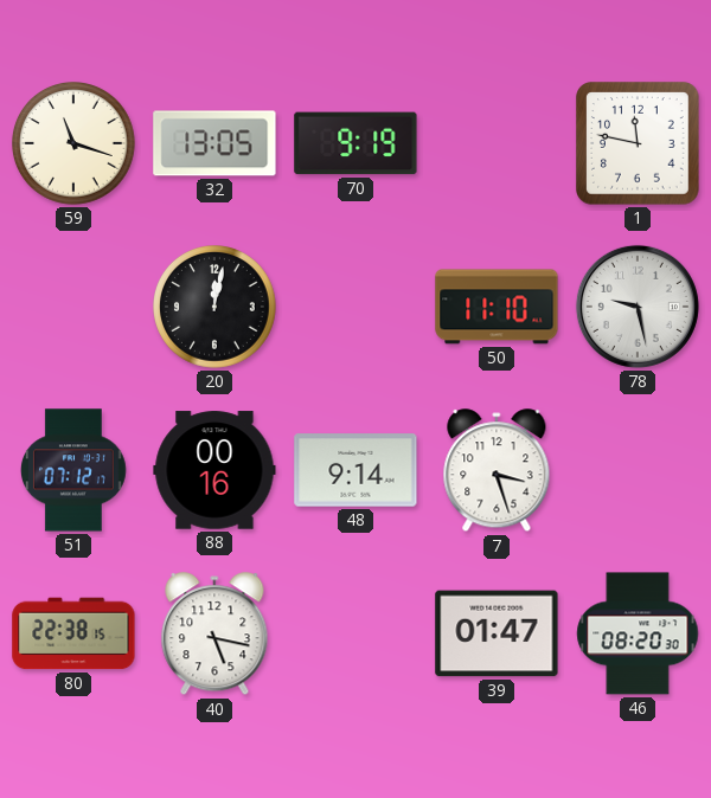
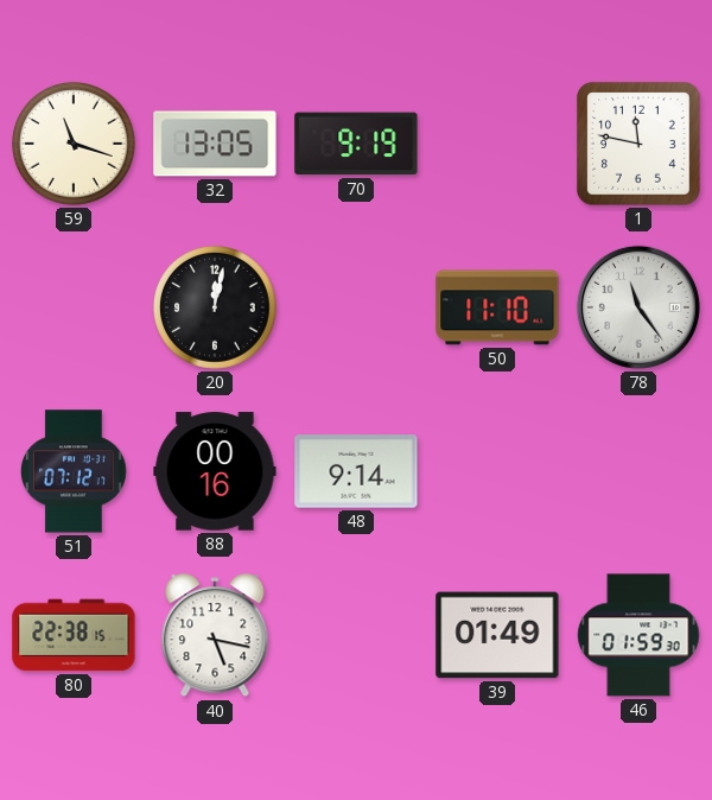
78: 9:28 -> 11:24
7: 3:27 -> none
39: 01:47 -> 01:49
46: 08:20 -> 01:59
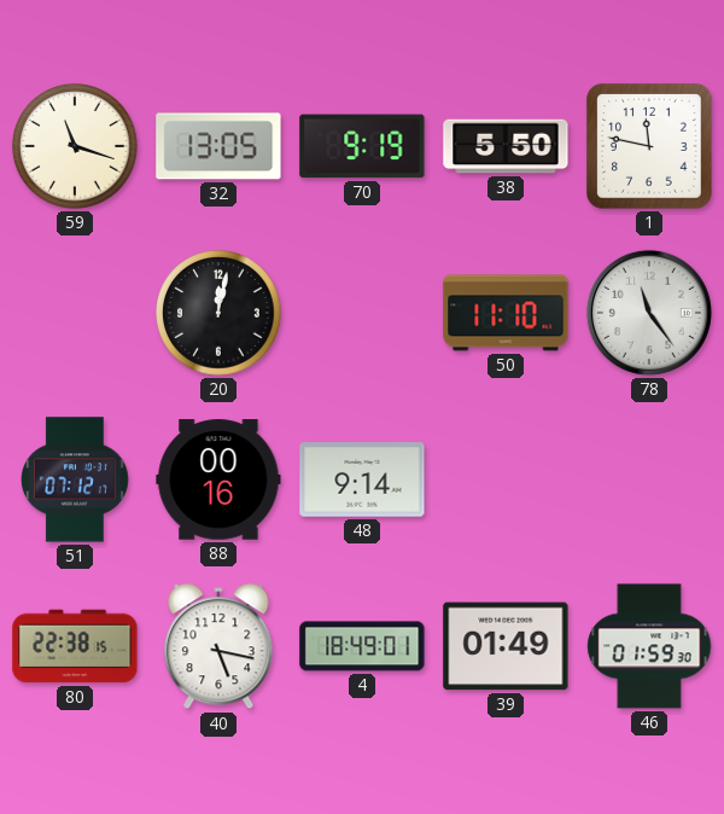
38: none -> 5:50
4: none -> 18:49
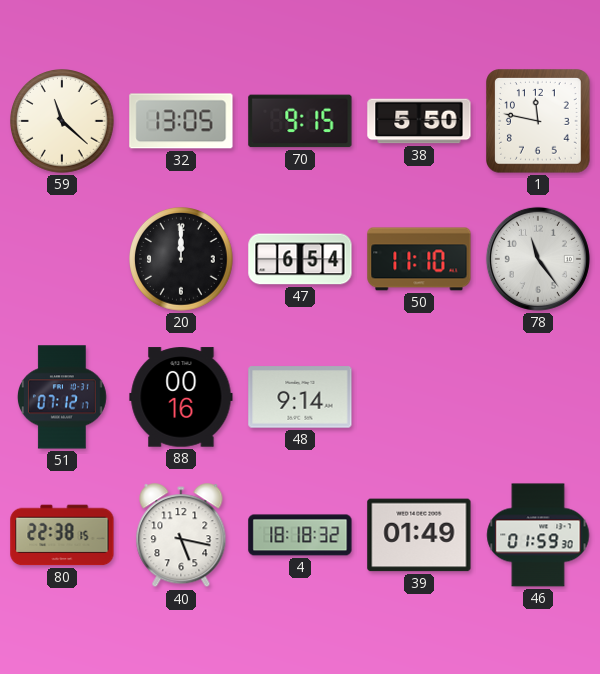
59: 11:18 -> 11:22
70: 9:19 -> 9:15
20: 12:02 -> 12:00
47: none -> 6:54
4: 18:49 -> 18:18
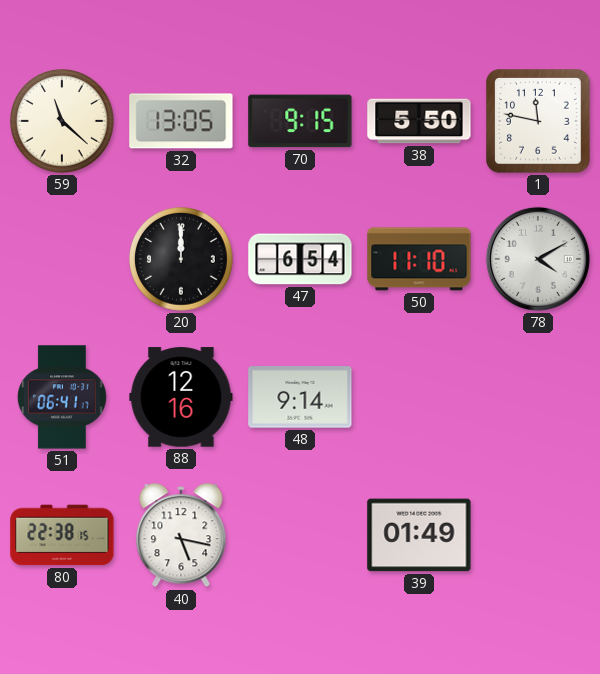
78: 11:24 -> 4:10
51: 07:12 -> 06:41
88: 00:16 -> 12:16
4: 18:18 -> none
46: 01:59 -> none
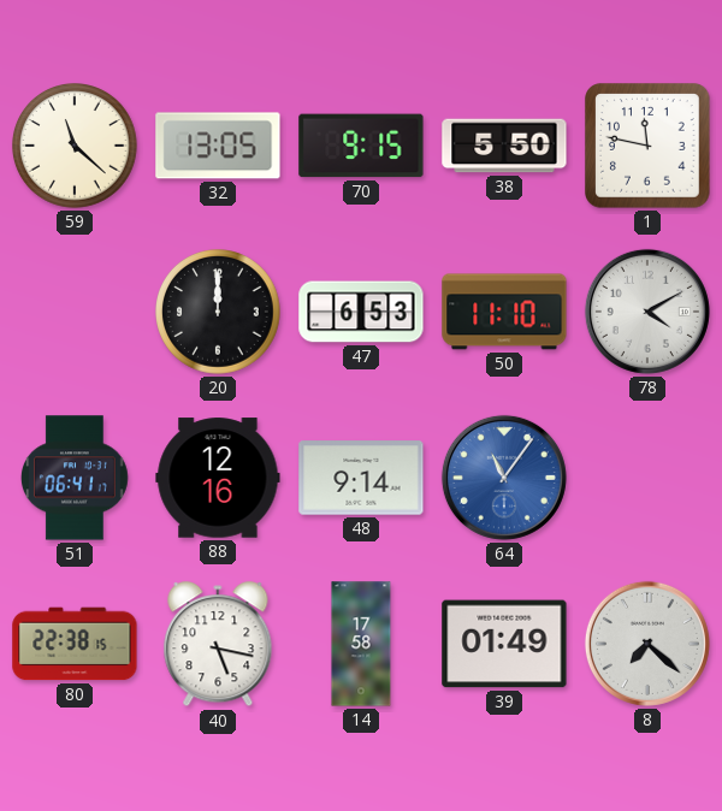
47: 6:54 -> 6:53
64: none -> 11:06
14: none -> 17:58
8: none -> 7:22
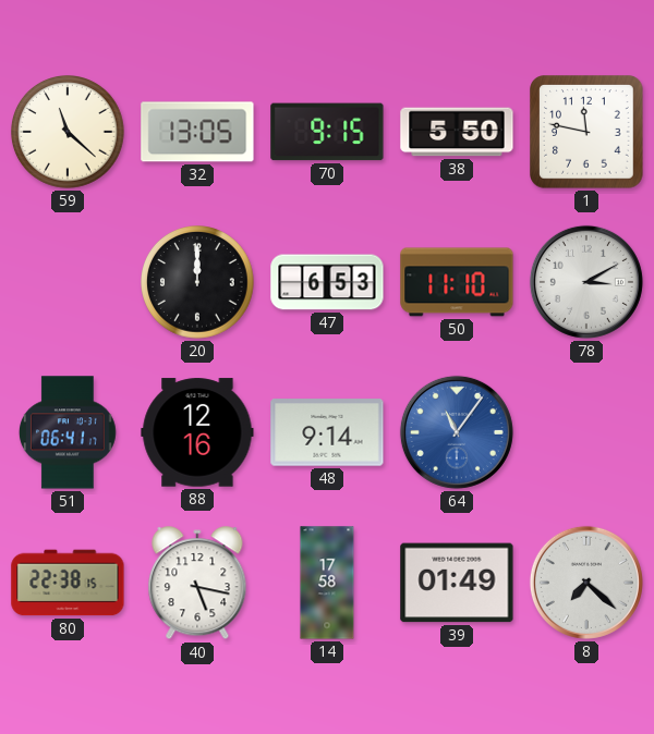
78: 4:10 -> 3:10
